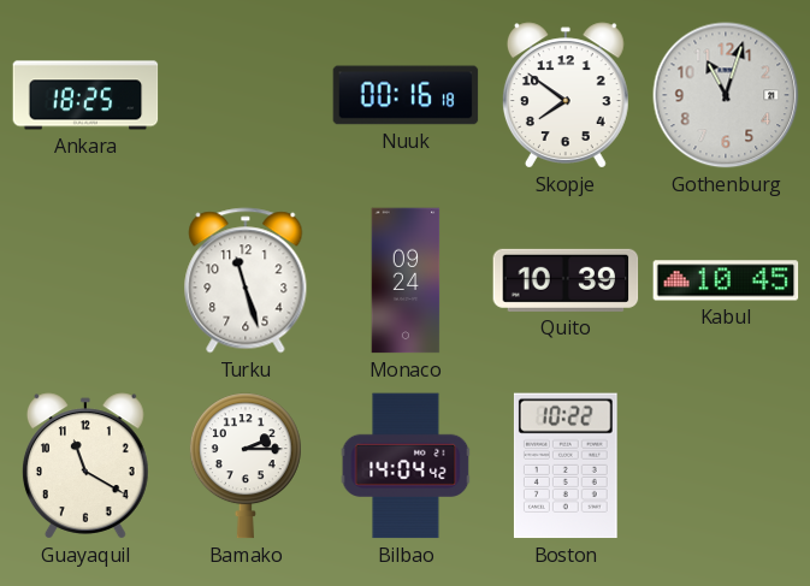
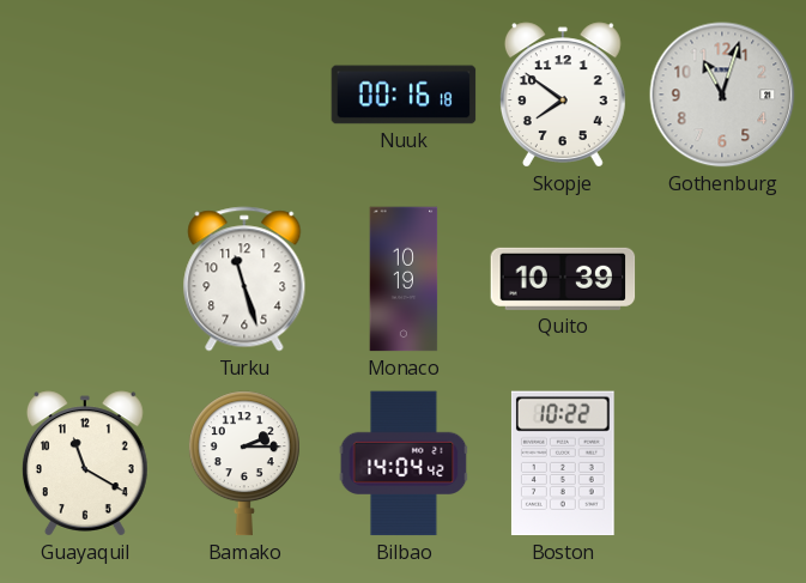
Ankara: 18:25 -> none
Monaco: 09:24 -> 10:19
Kabul: 10:45 -> none
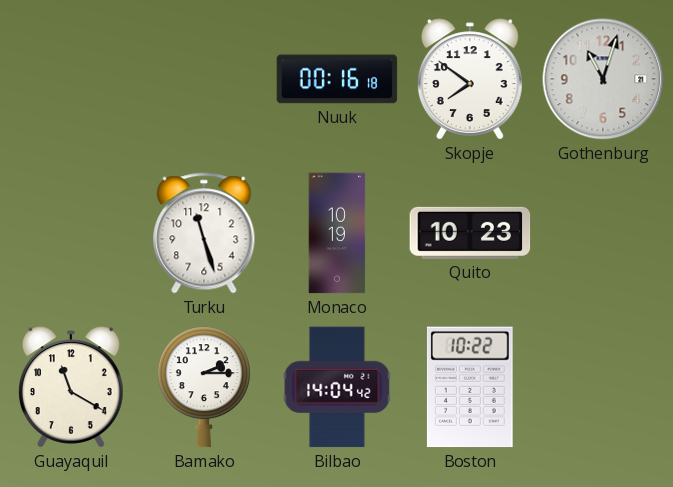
Quito: 10:39 -> 10:23
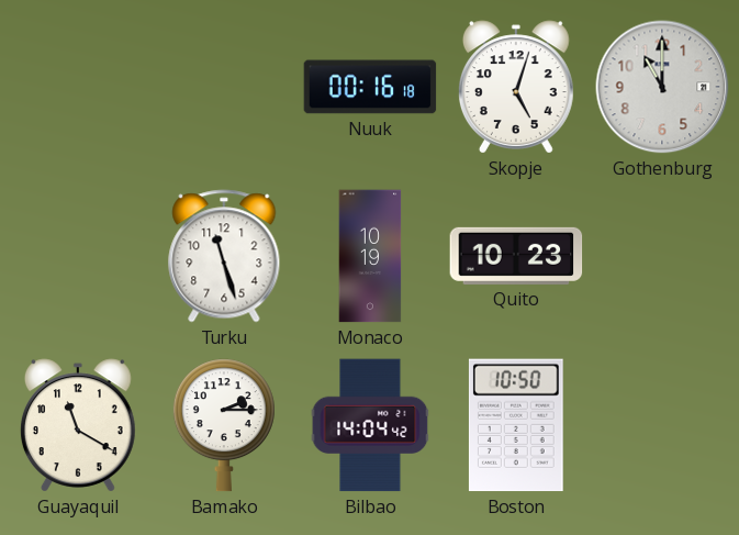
Skopje: 7:51 -> 5:03
Gothenburg: 11:03 -> 11:00
Boston: 10:22 -> 10:50
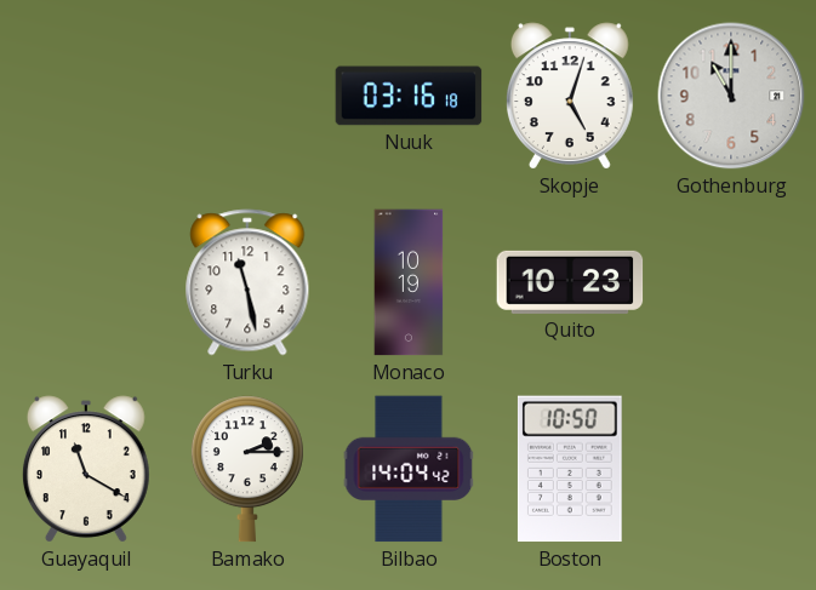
Nuuk: 00:16 -> 03:16
Turku: 11:27 -> 11:28
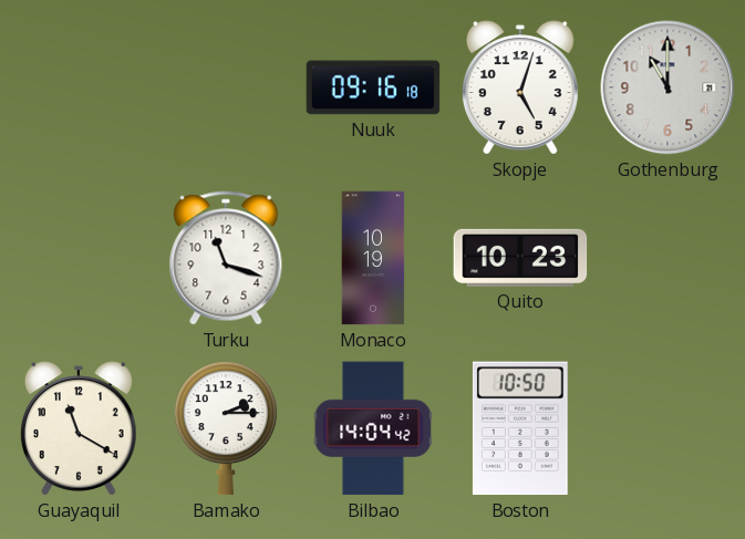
Nuuk: 03:16 -> 09:16
Turku: 11:28 -> 11:18
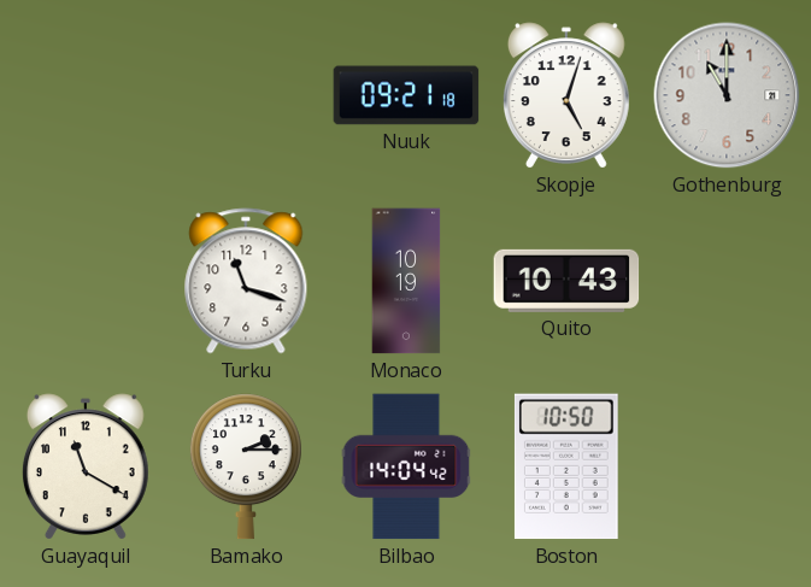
Nuuk: 09:16 -> 09:21
Quito: 10:23 -> 10:43
